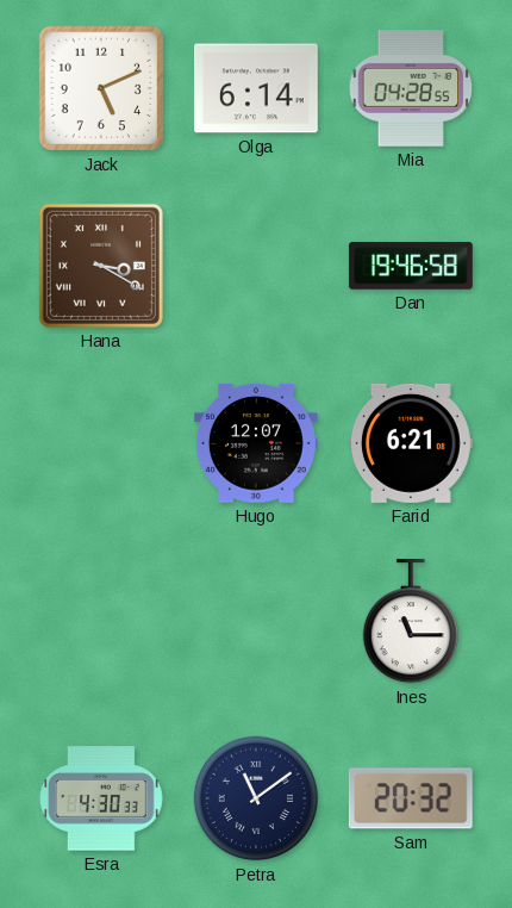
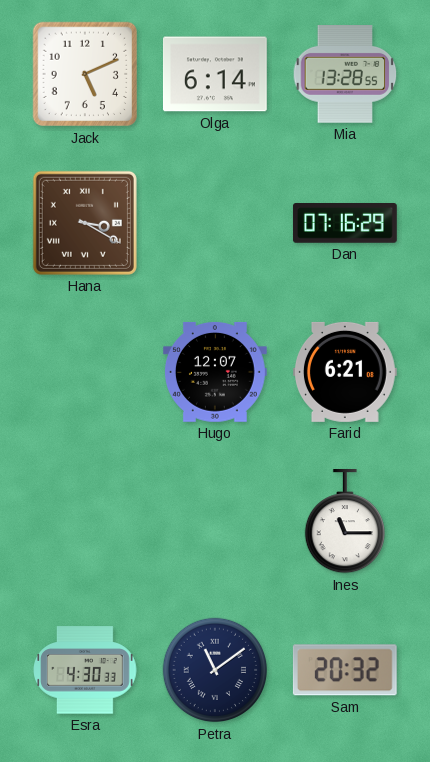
Mia: 04:28 -> 13:28
Dan: 19:46 -> 07:16
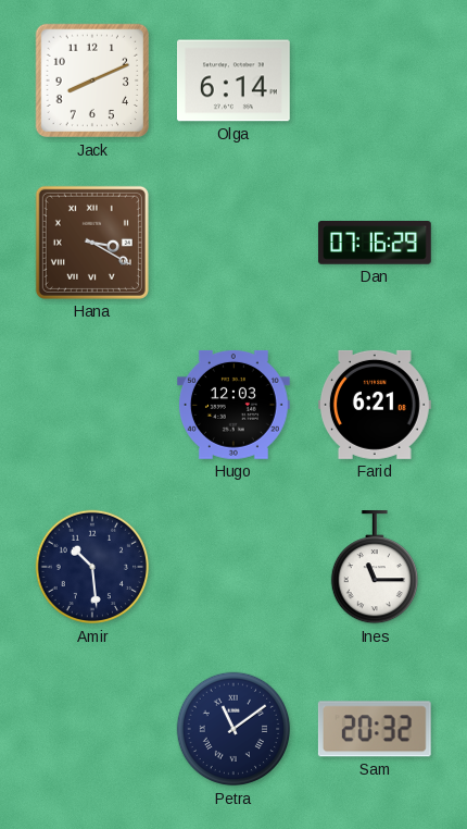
Jack: 5:11 -> 8:11
Mia: 13:28 -> none
Hugo: 12:07 -> 12:03
Amir: none -> 10:29
Esra: 4:30 -> none
